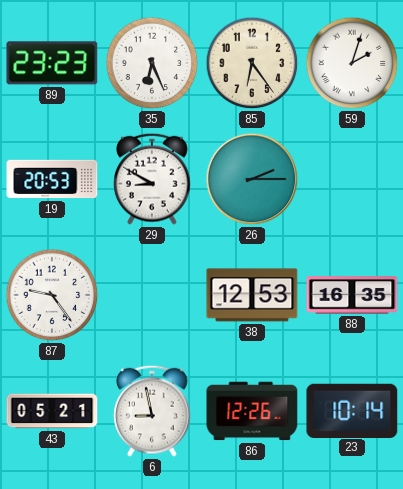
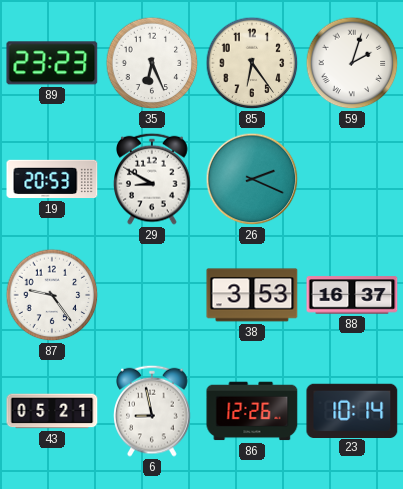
26: 2:15 -> 2:19
38: 12:53 -> 3:53
88: 16:35 -> 16:37
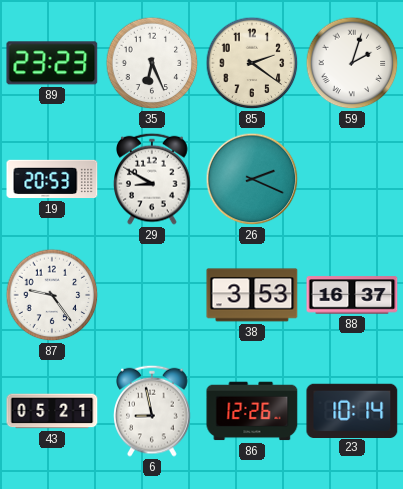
85: 6:24 -> 2:21
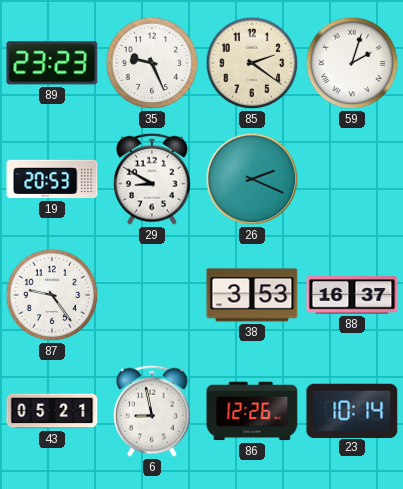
35: 6:26 -> 9:26
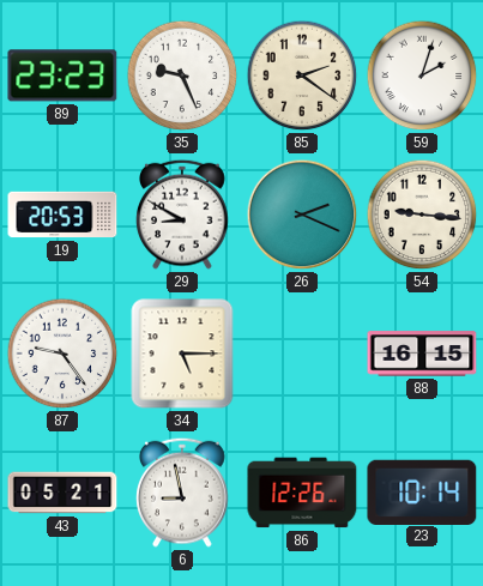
54: none -> 9:16
34: none -> 5:15
38: 3:53 -> none
88: 16:37 -> 16:15
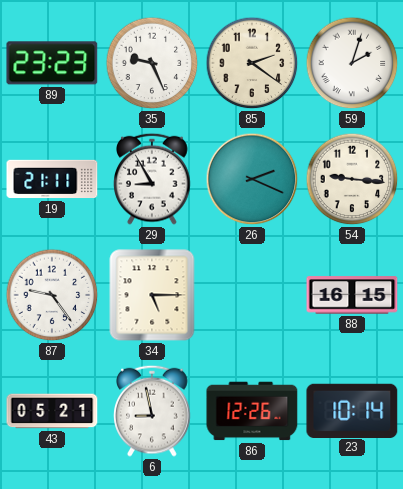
19: 20:53 -> 21:11
29: 8:50 -> 8:55
